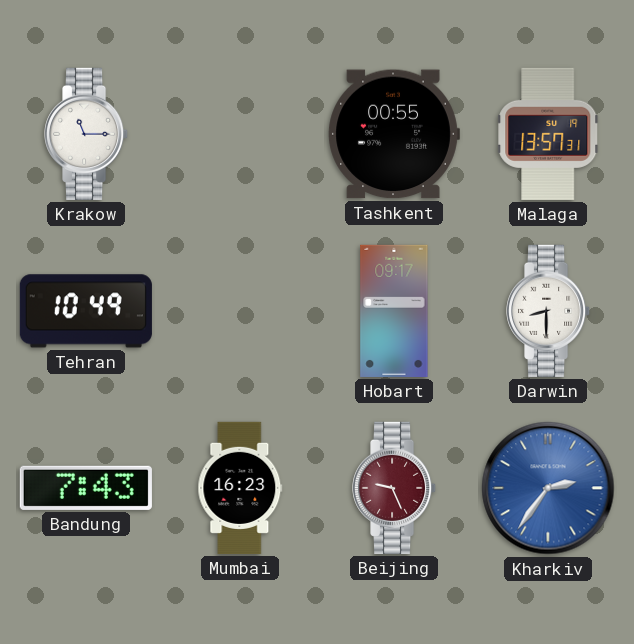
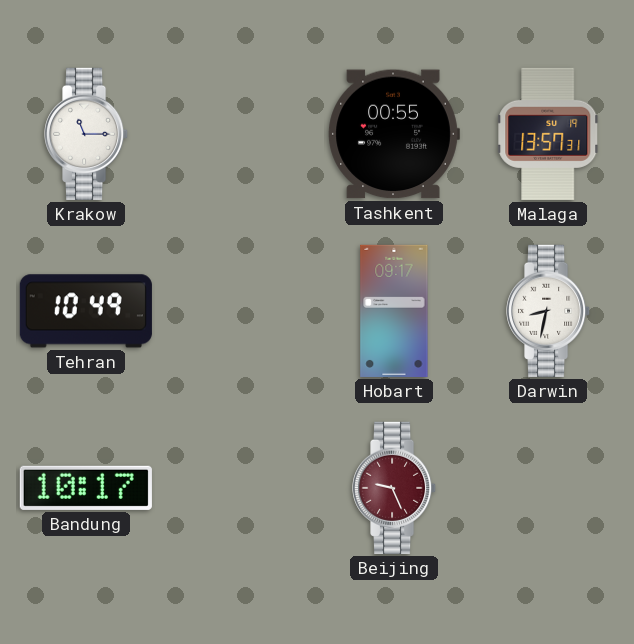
Darwin: 8:30 -> 8:32
Bandung: 7:43 -> 10:17
Mumbai: 16:23 -> none
Kharkiv: 2:36 -> none
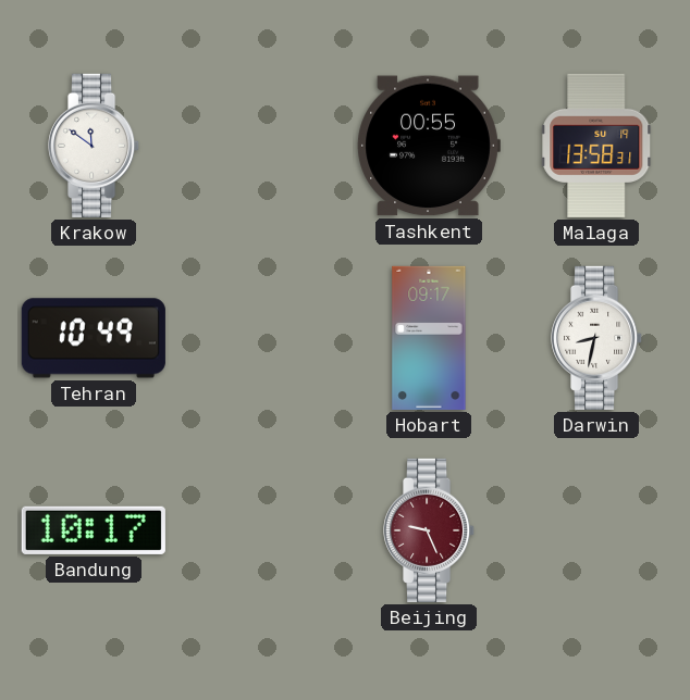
Krakow: 11:15 -> 11:51
Malaga: 13:57 -> 13:58
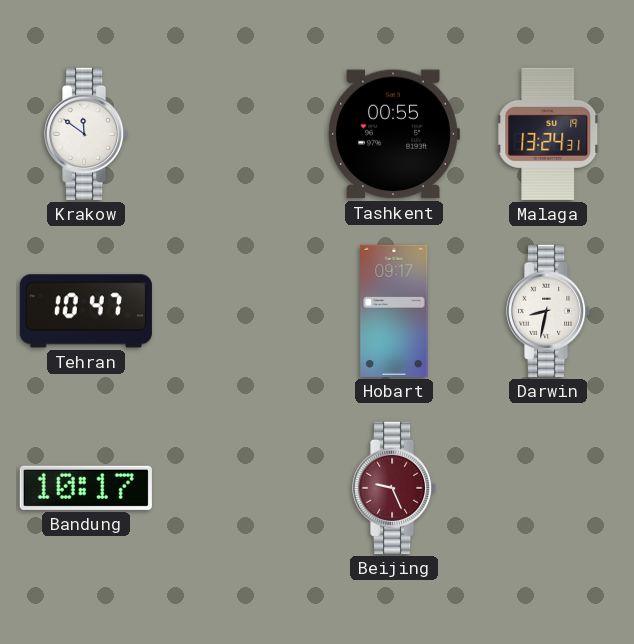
Malaga: 13:58 -> 13:24
Tehran: 10:49 -> 10:47
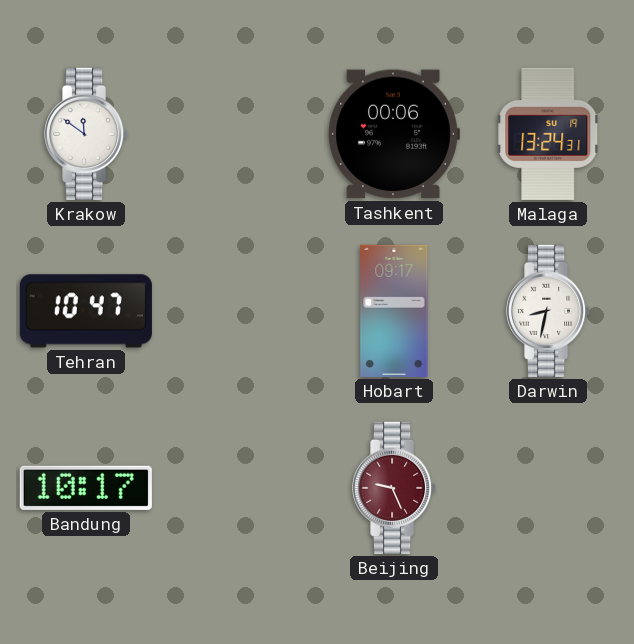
Tashkent: 00:55 -> 00:06
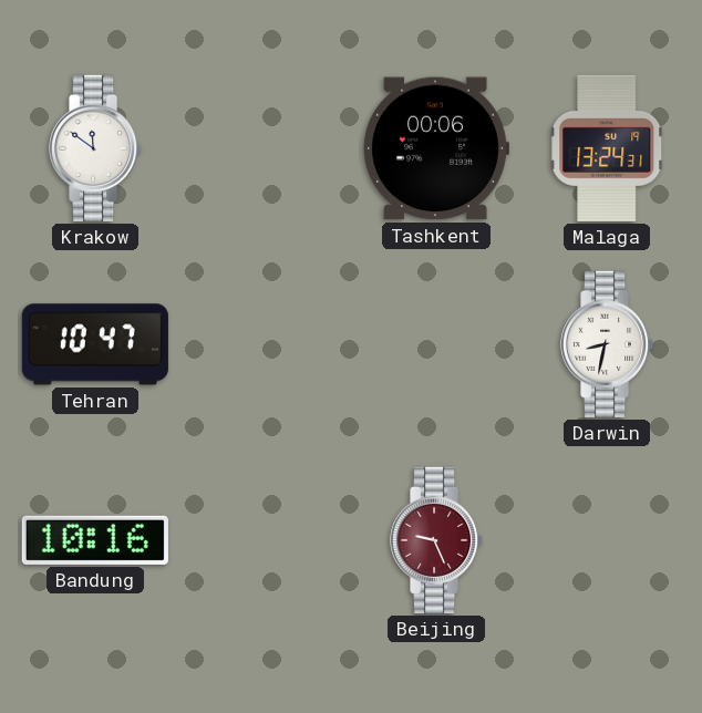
Hobart: 09:17 -> none
Bandung: 10:17 -> 10:16
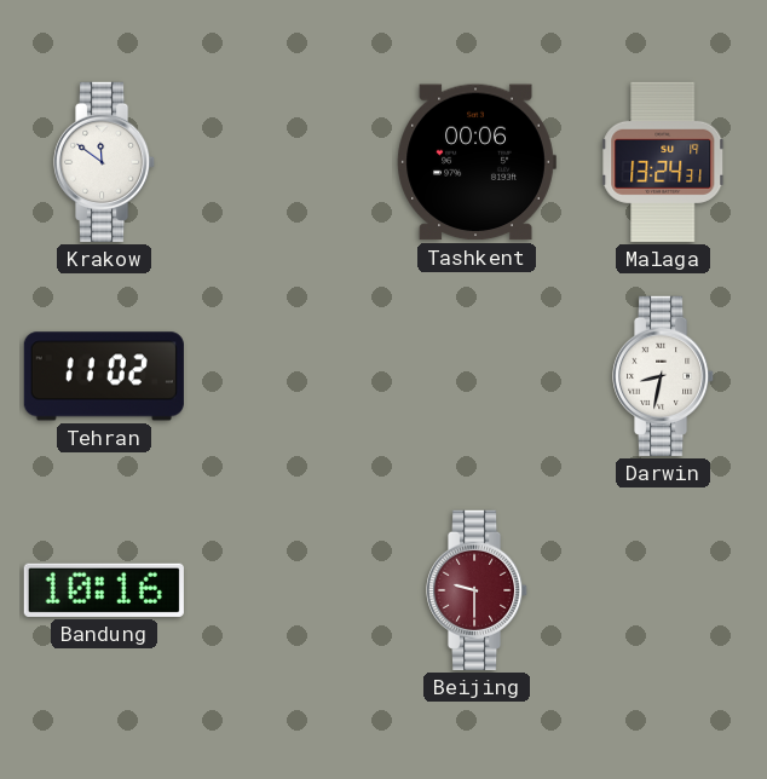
Tehran: 10:47 -> 11:02
Beijing: 9:26 -> 9:30
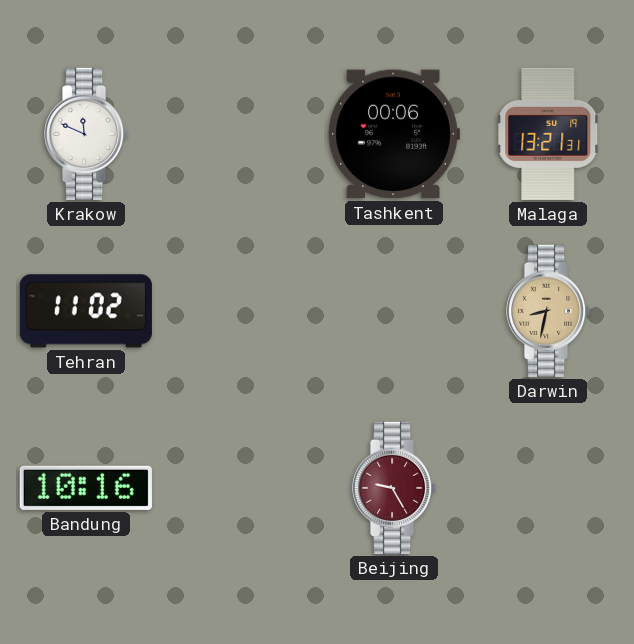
Krakow: 11:51 -> 11:49
Malaga: 13:24 -> 13:21
Darwin dial: white -> champagne
Beijing: 9:30 -> 9:25
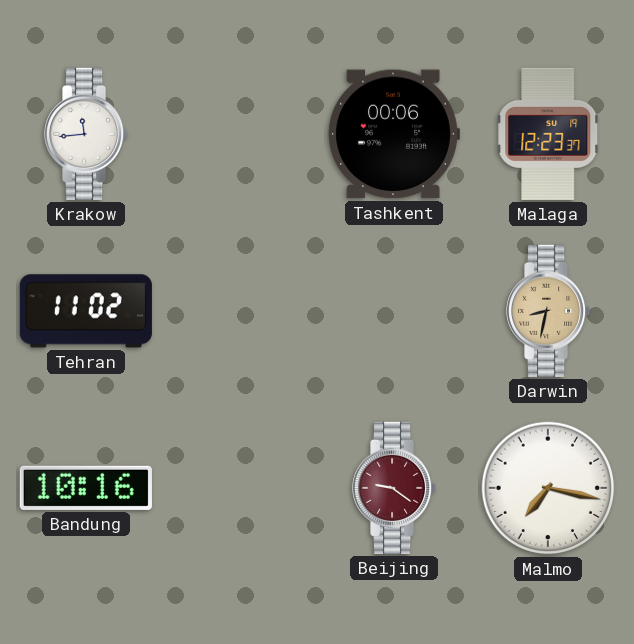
Krakow: 11:49 -> 11:44
Malaga: 13:21 -> 12:23
Beijing: 9:25 -> 9:21
Malmo: none -> 7:17
